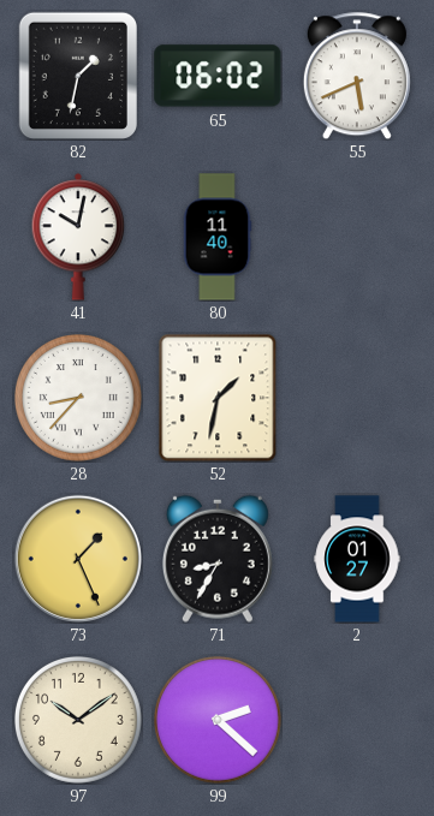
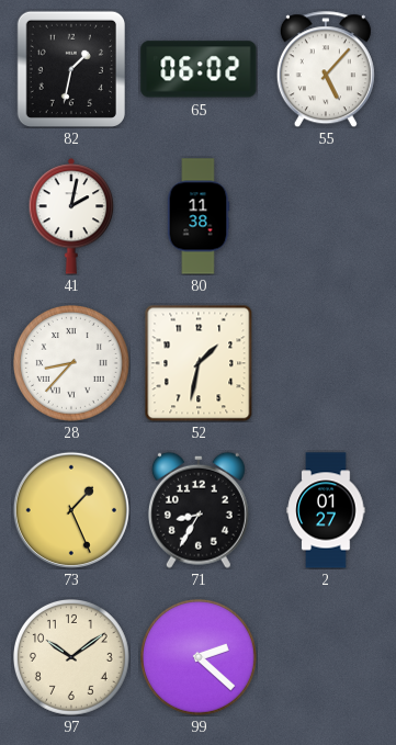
55: 5:41 -> 5:07
41: 10:02 -> 2:02
80: 11:40 -> 11:38
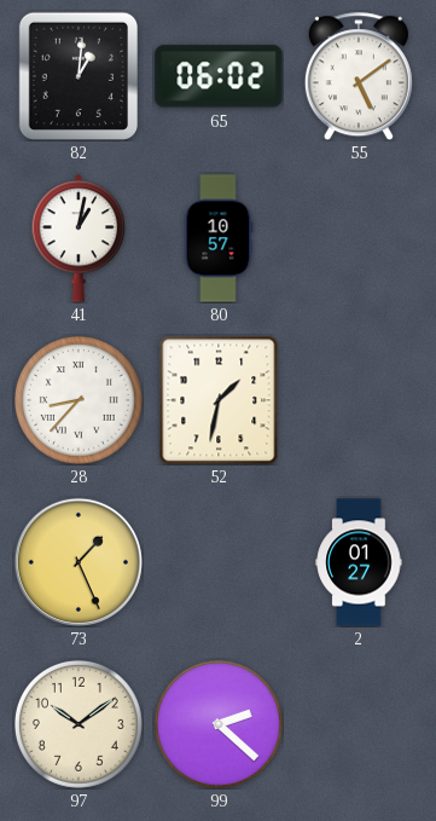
82: 1:32 -> 1:01
55: 5:07 -> 5:09
41: 2:02 -> 1:02
80: 11:38 -> 10:57
71: 8:35 -> none
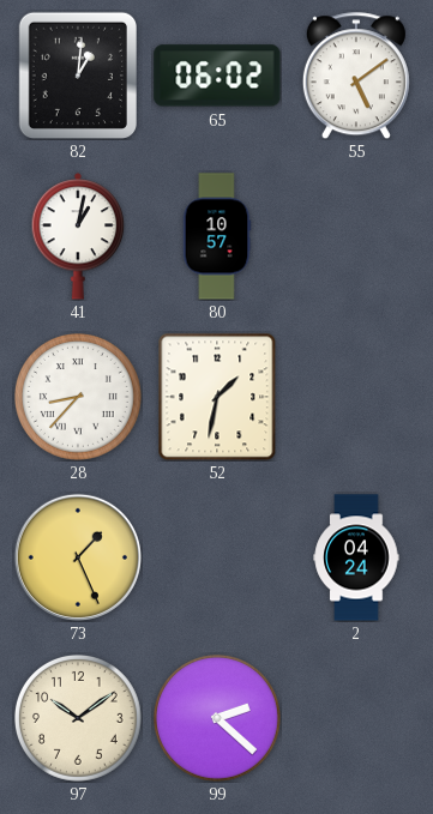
2: 01:27 -> 04:24
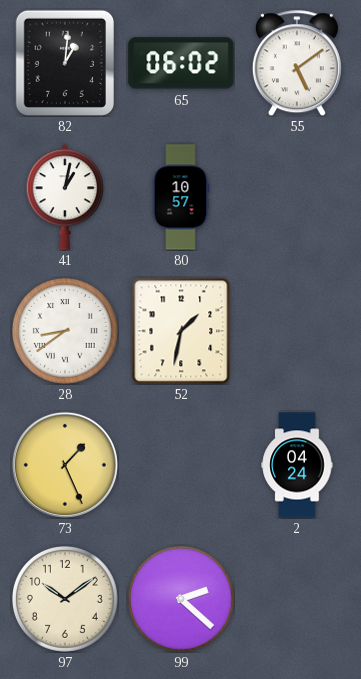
28: 8:37 -> 8:39
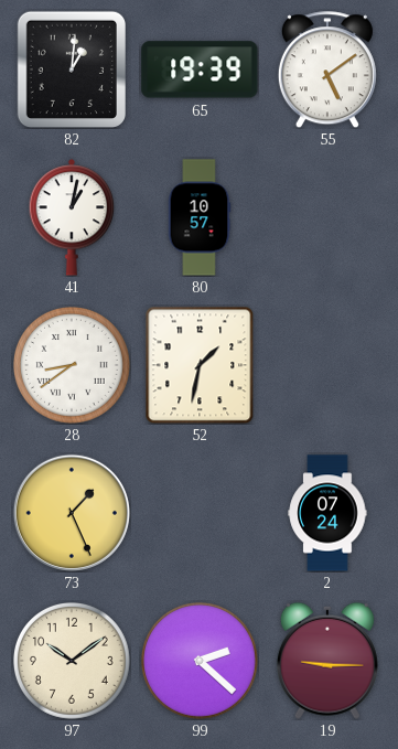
65: 06:02 -> 19:39
2: 04:24 -> 07:24
19: none -> 9:15
